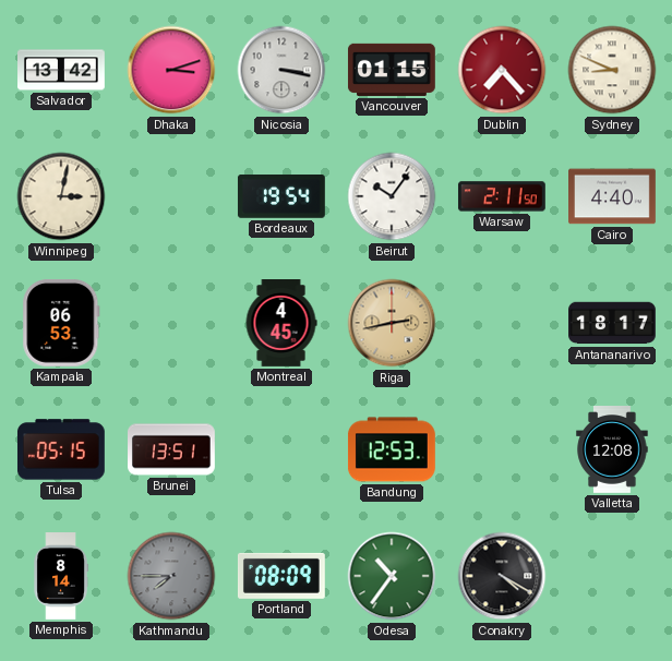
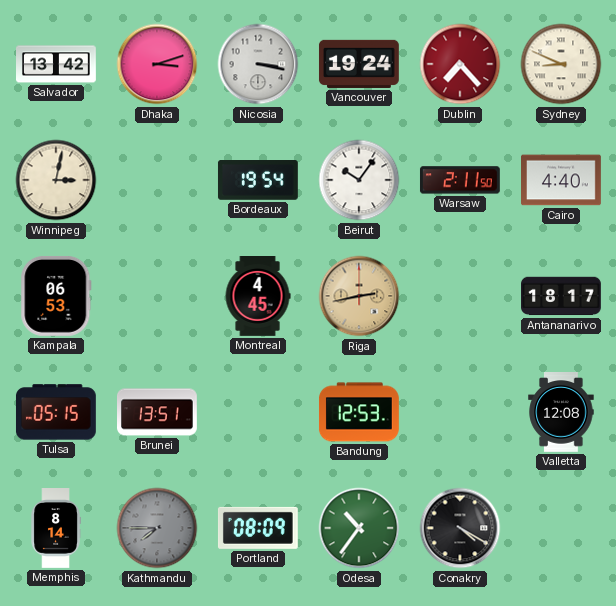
Vancouver: 01:15 -> 19:24
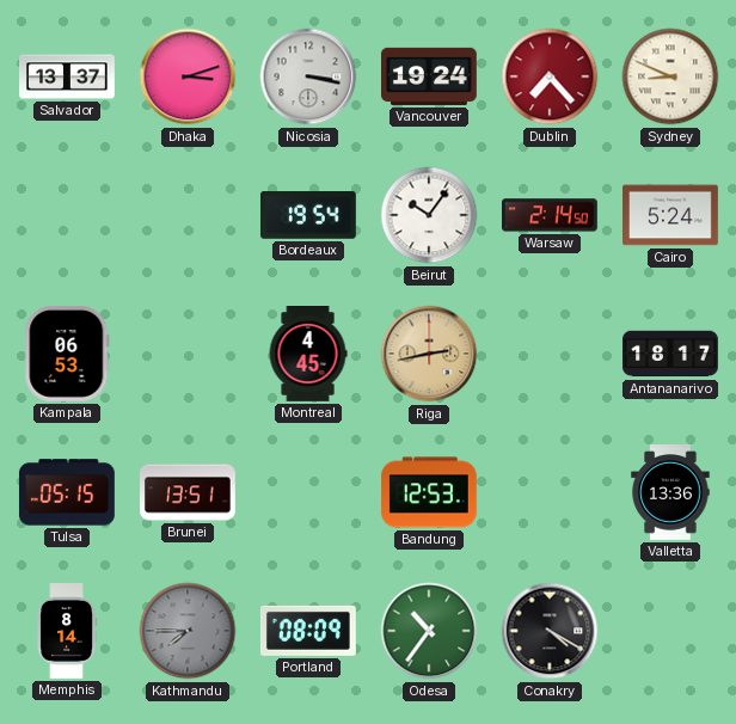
Salvador: 13:42 -> 13:37
Winnipeg: 3:02 -> none
Warsaw: 2:11 -> 2:14
Cairo: 4:40 -> 5:24
Valletta: 12:08 -> 13:36
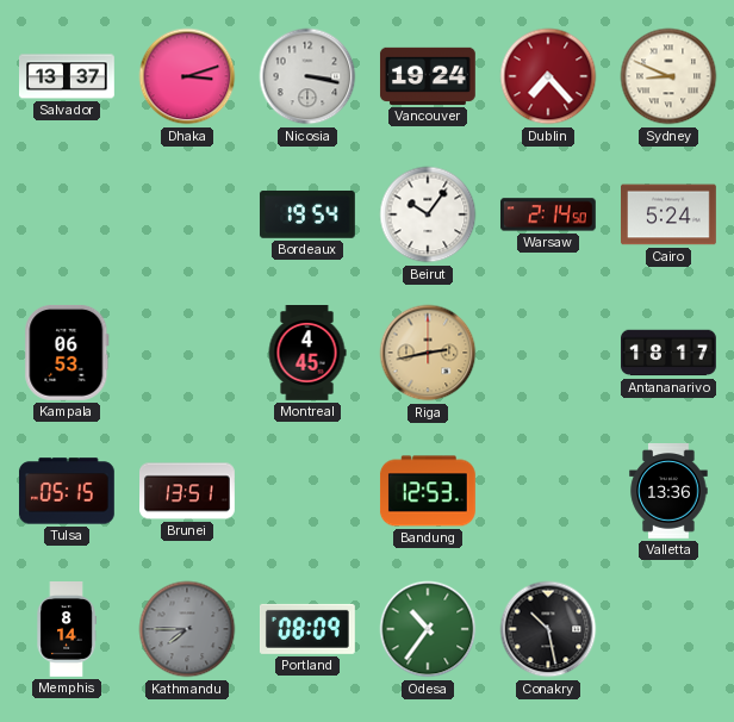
Conakry: 4:20 -> 10:28
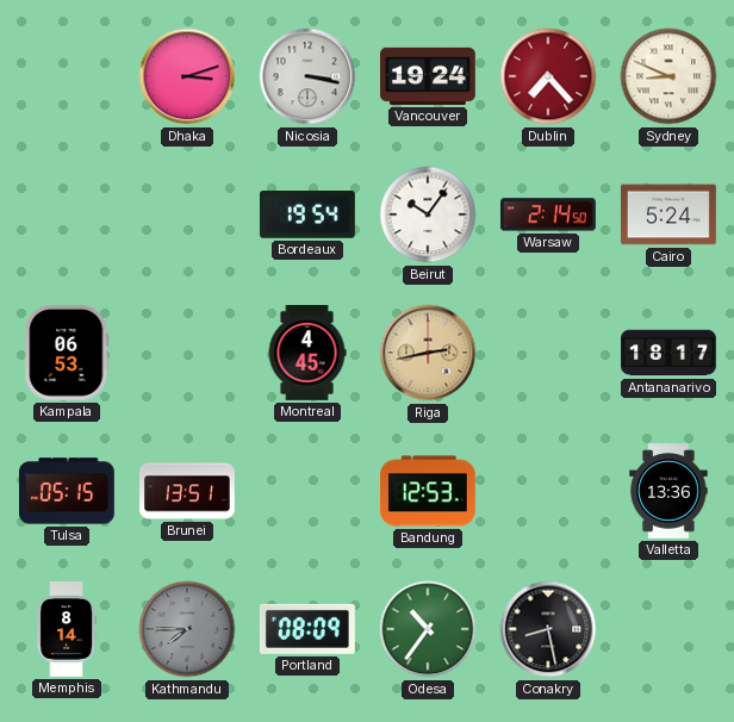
Salvador: 13:37 -> none
Conakry: 10:28 -> 8:28
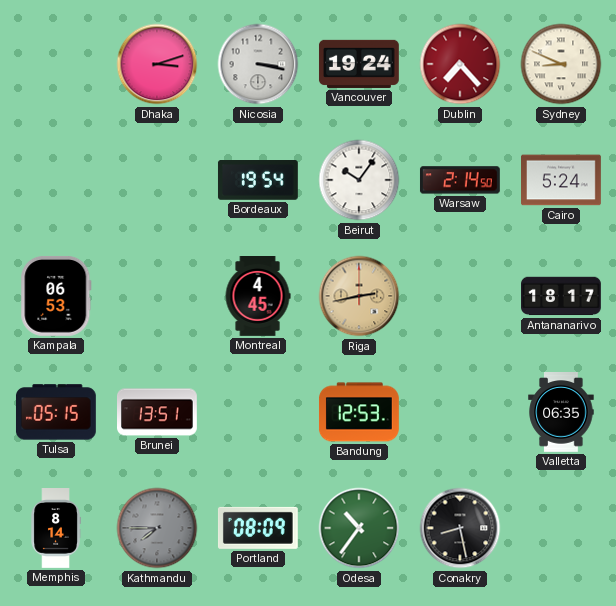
Valletta: 13:36 -> 06:35
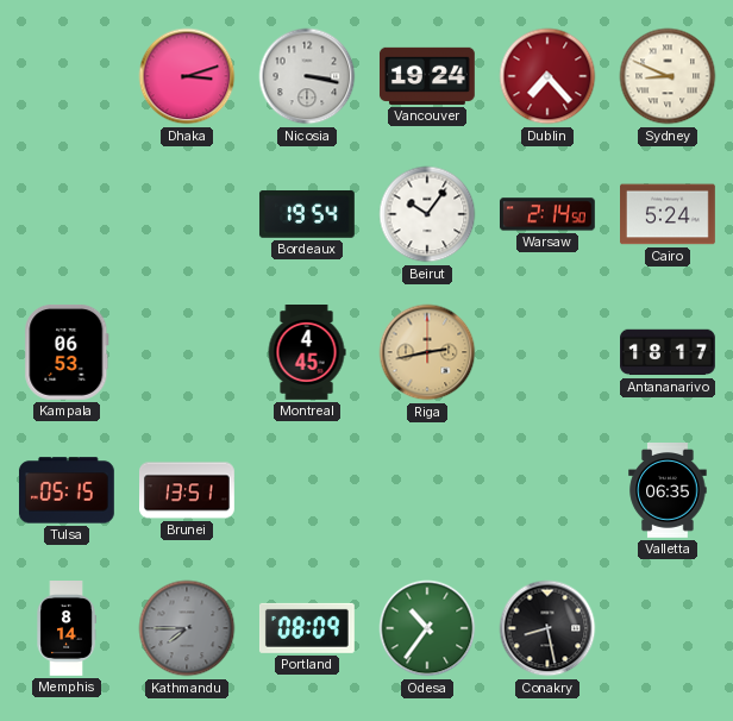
Bandung: 12:53 -> none
